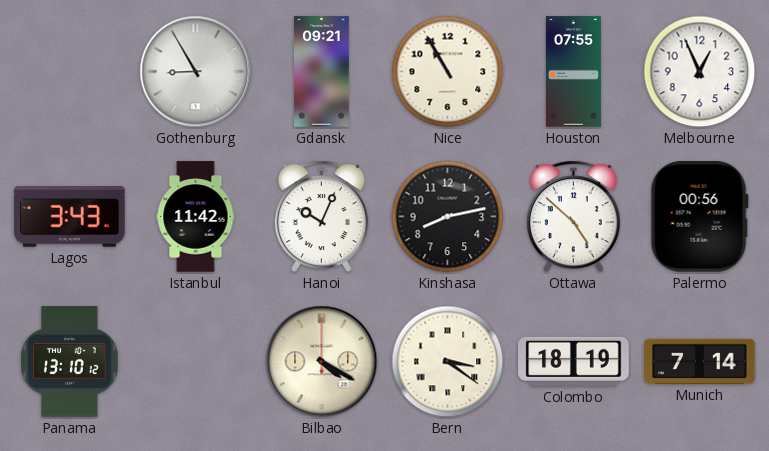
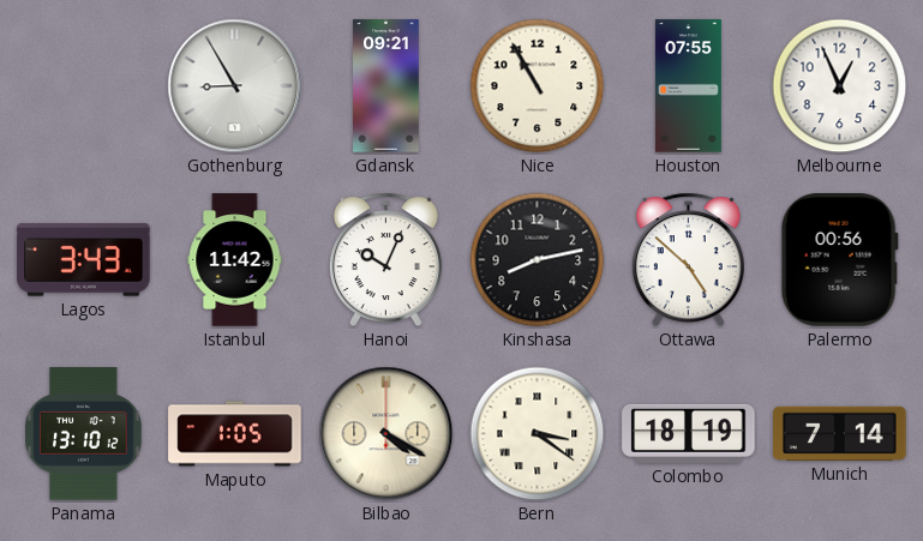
Maputo: none -> 1:05
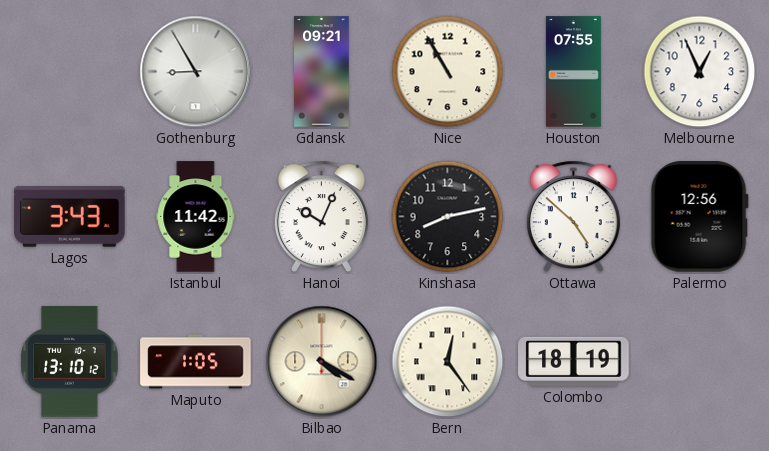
Palermo: 00:56 -> 12:56
Bern: 3:21 -> 12:24
Munich: 7:14 -> none
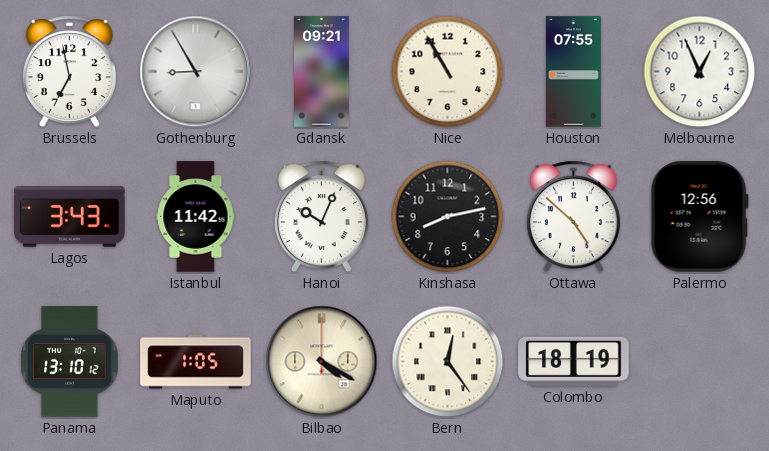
Brussels: none -> 6:58
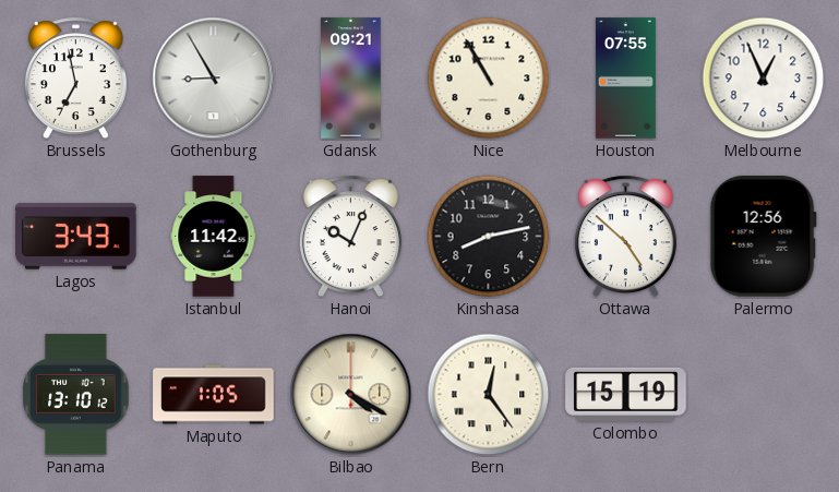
Colombo: 18:19 -> 15:19
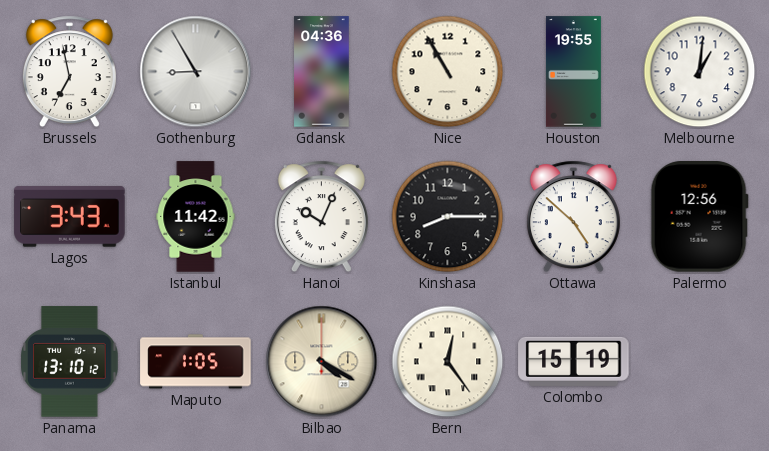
Gdansk: 09:21 -> 04:36
Houston: 07:55 -> 19:55
Melbourne: 12:56 -> 1:01
Kinshasa: 8:13 -> 8:15
